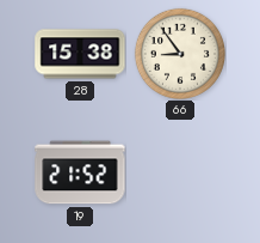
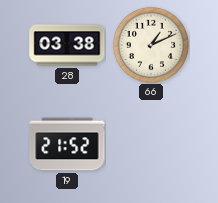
28: 15:38 -> 03:38
66: 8:54 -> 1:11
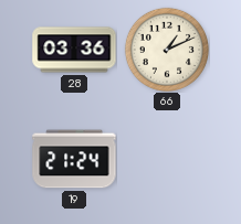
28: 03:38 -> 03:36
19: 21:52 -> 21:24
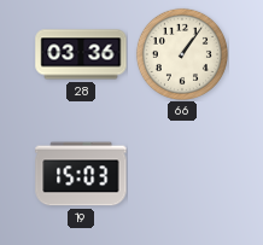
66: 1:11 -> 1:06
19: 21:24 -> 15:03
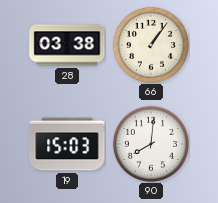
28: 03:36 -> 03:38
90: none -> 8:01
